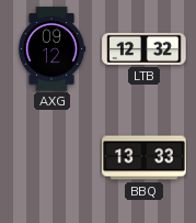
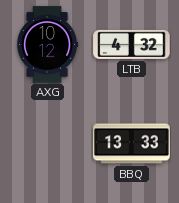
AXG: 09:12 -> 10:12
LTB: 12:32 -> 4:32
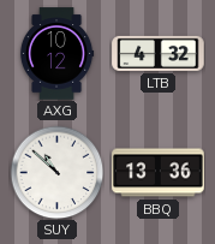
SUY: none -> 10:52
BBQ: 13:33 -> 13:36
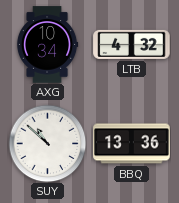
AXG: 10:12 -> 10:34
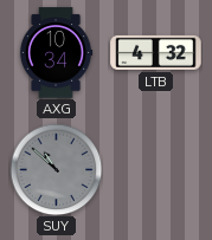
SUY dial: white -> grey
BBQ: 13:36 -> none
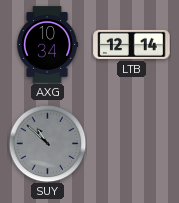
LTB: 4:32 -> 12:14
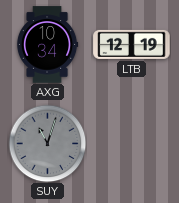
LTB: 12:14 -> 12:19
SUY: 10:52 -> 11:03
